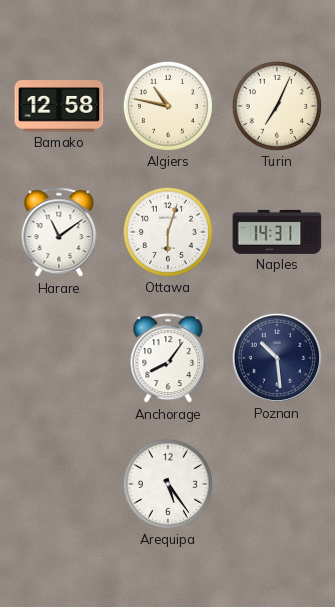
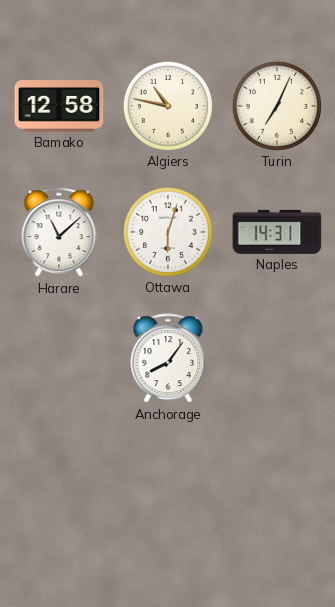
Harare: 11:09 -> 11:08
Poznan: 10:29 -> none
Arequipa: 5:24 -> none
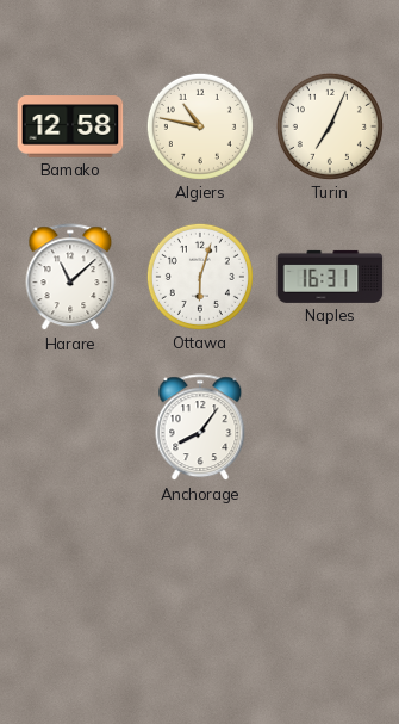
Naples: 14:31 -> 16:31
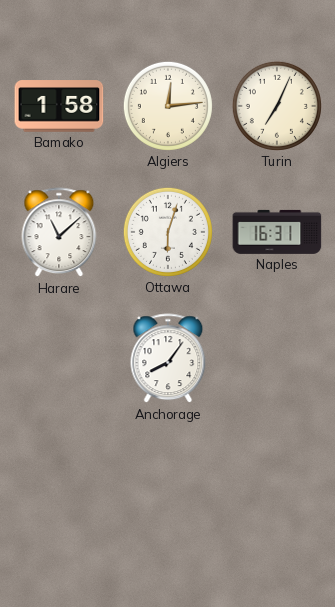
Bamako: 12:58 -> 1:58
Algiers: 10:47 -> 12:14
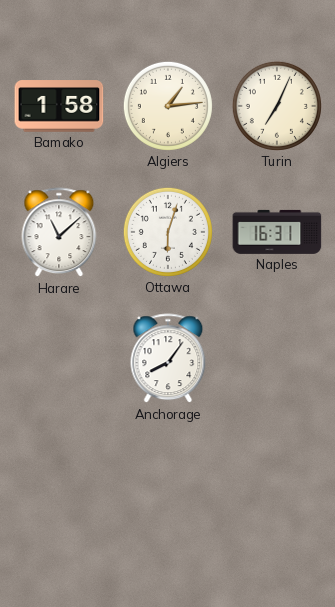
Algiers: 12:14 -> 1:14
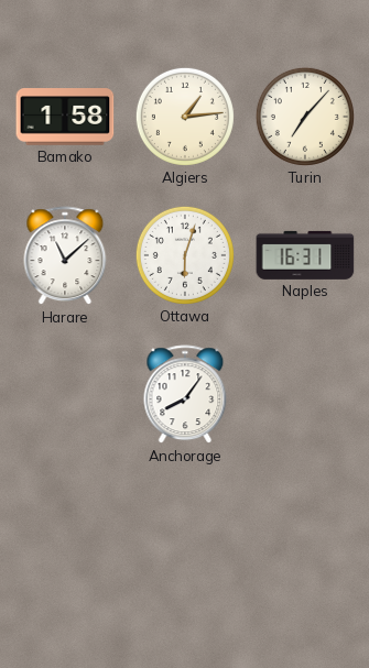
Turin: 7:04 -> 7:07
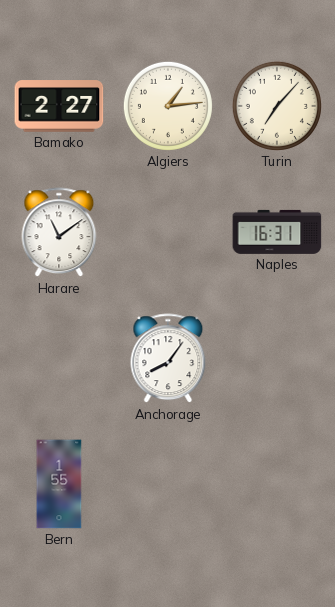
Bamako: 1:58 -> 2:27
Harare: 11:08 -> 11:09
Ottawa: 6:03 -> none
Bern: none -> 1:55
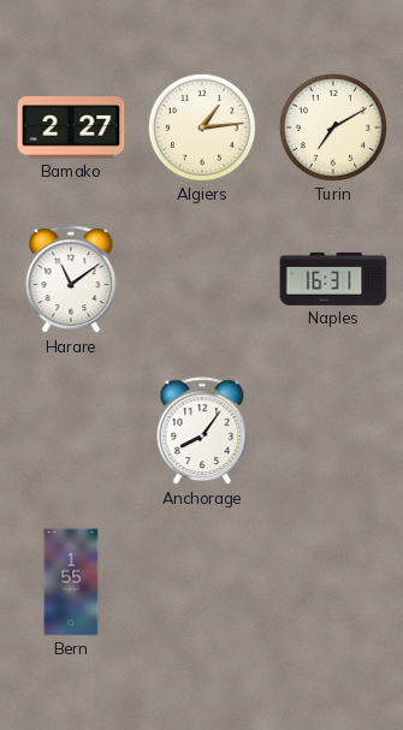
Turin: 7:07 -> 7:10
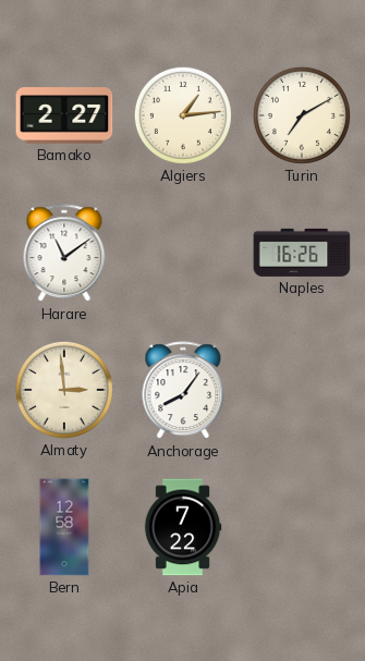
Naples: 16:31 -> 16:26
Almaty: none -> 2:59
Bern: 1:55 -> 12:58
Apia: none -> 7:22
